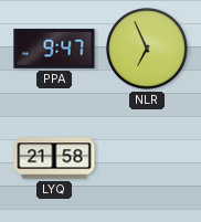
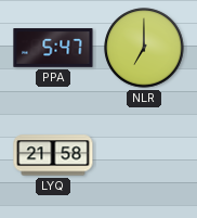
PPA: 9:47 -> 5:47
NLR: 6:56 -> 7:00
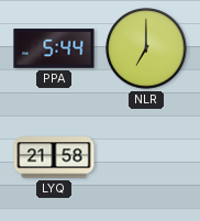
PPA: 5:47 -> 5:44
